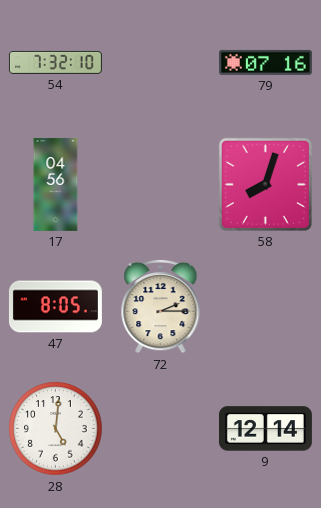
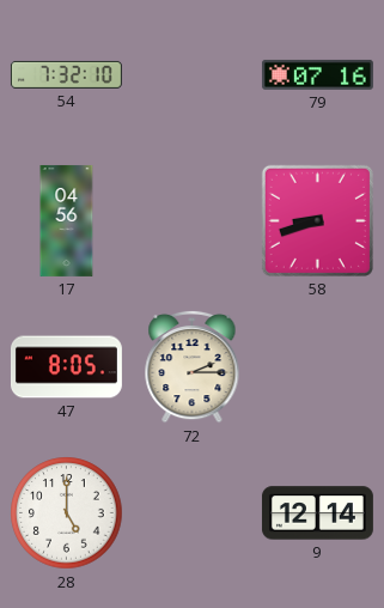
58: 8:03 -> 8:42
28: 5:01 -> 5:00
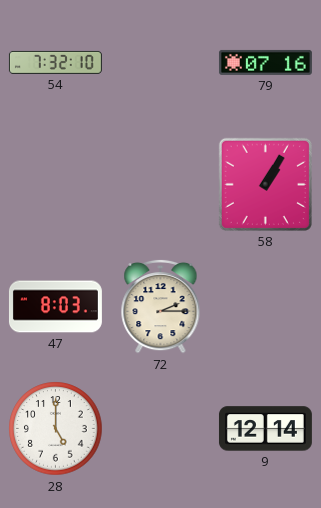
17: 04:56 -> none
58: 8:42 -> 1:05
47: 8:05 -> 8:03
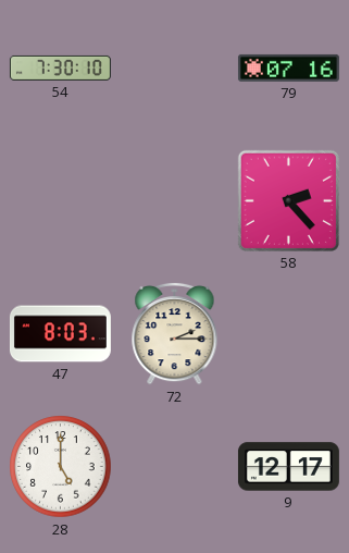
54: 7:32 -> 7:30
58: 1:05 -> 2:23
9: 12:14 -> 12:17
